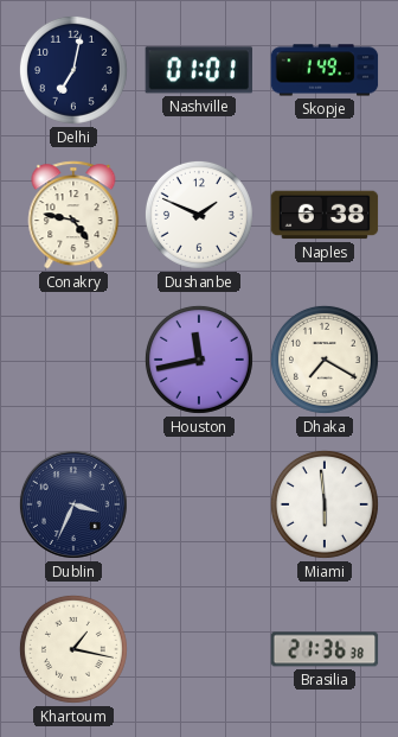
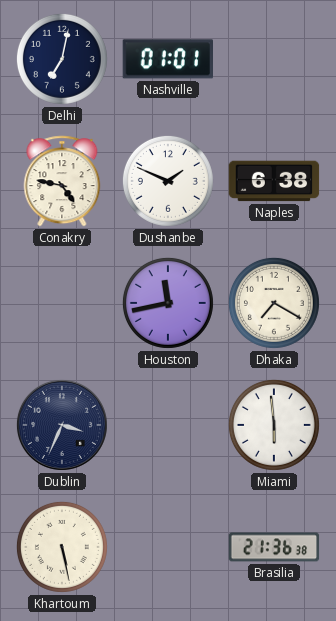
Skopje: 1:49 -> none
Khartoum: 1:17 -> 5:28
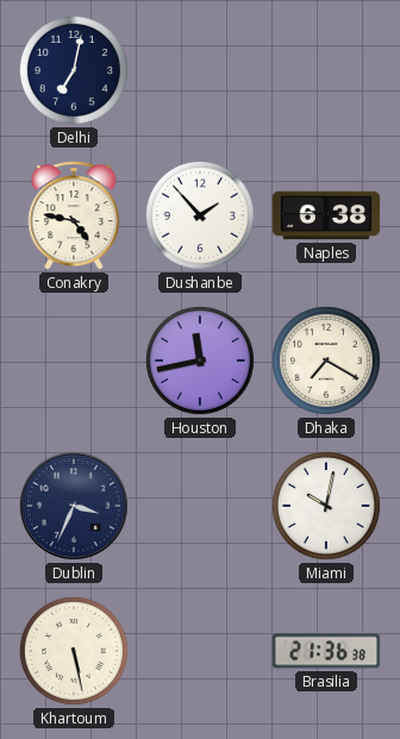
Nashville: 01:01 -> none
Dushanbe: 1:49 -> 1:53
Miami: 5:59 -> 10:02
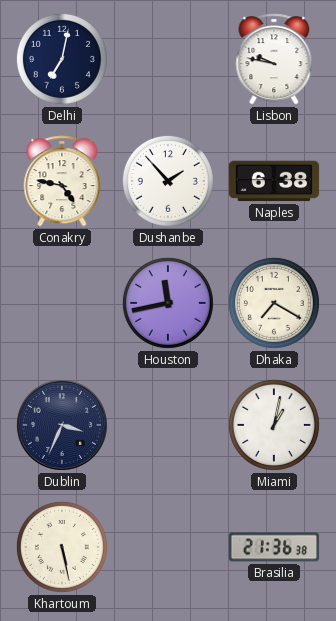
Lisbon: none -> 9:47
Miami: 10:02 -> 1:02
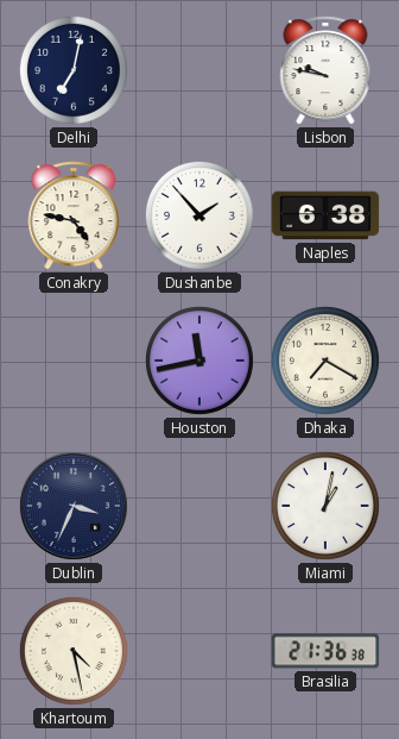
Khartoum: 5:28 -> 4:28
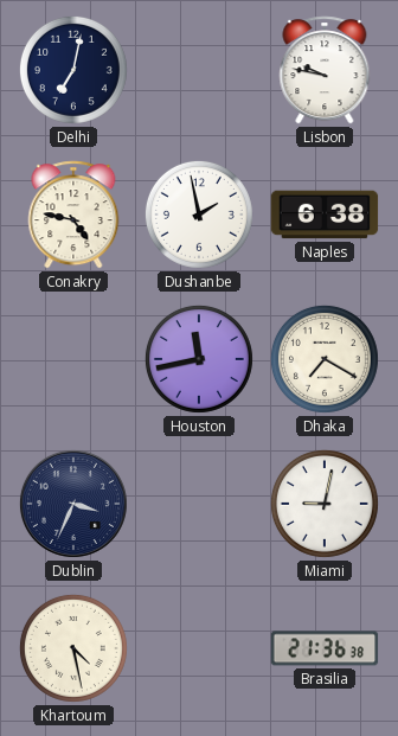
Dushanbe: 1:53 -> 1:58
Miami: 1:02 -> 9:02
